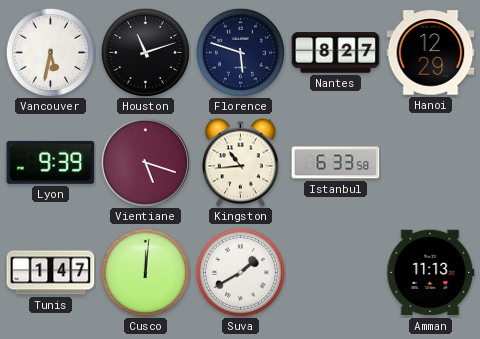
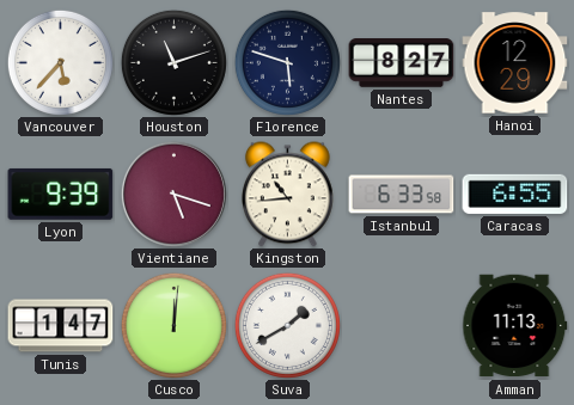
Vancouver: 5:32 -> 5:37
Caracas: none -> 6:55
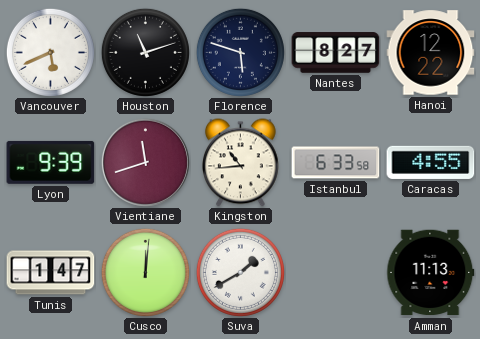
Vancouver: 5:37 -> 5:41
Hanoi: 12:29 -> 12:22
Vientiane: 5:18 -> 11:42
Caracas: 6:55 -> 4:55
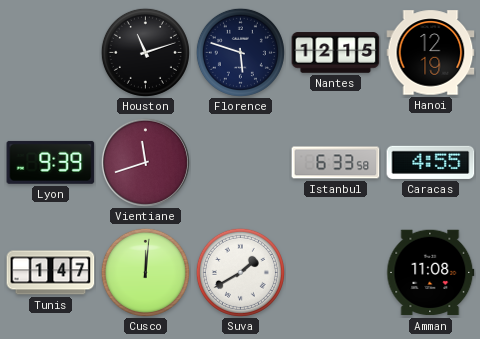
Vancouver: 5:41 -> none
Nantes: 8:27 -> 12:15
Hanoi: 12:22 -> 12:19
Kingston: 10:44 -> none
Amman: 11:13 -> 11:08
